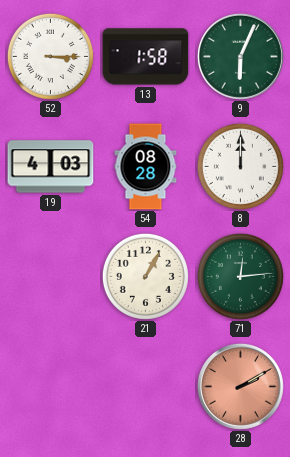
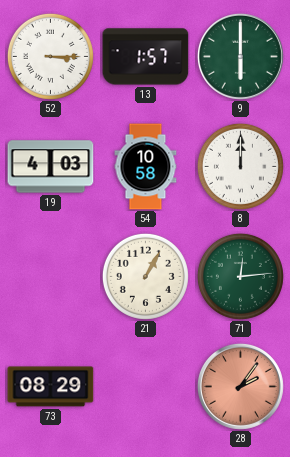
13: 1:58 -> 1:57
9: 6:04 -> 6:00
54: 08:28 -> 10:58
73: none -> 08:29
28: 2:10 -> 2:06
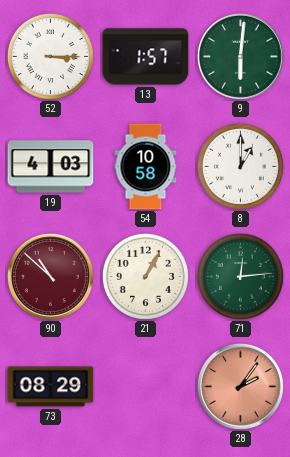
9: 6:00 -> 6:01
8: 12:00 -> 1:00
90: none -> 10:52
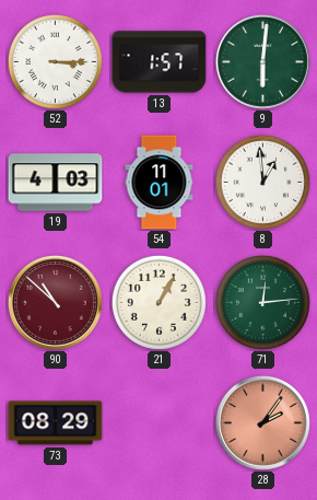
54: 10:58 -> 11:01
8: 1:00 -> 12:59
